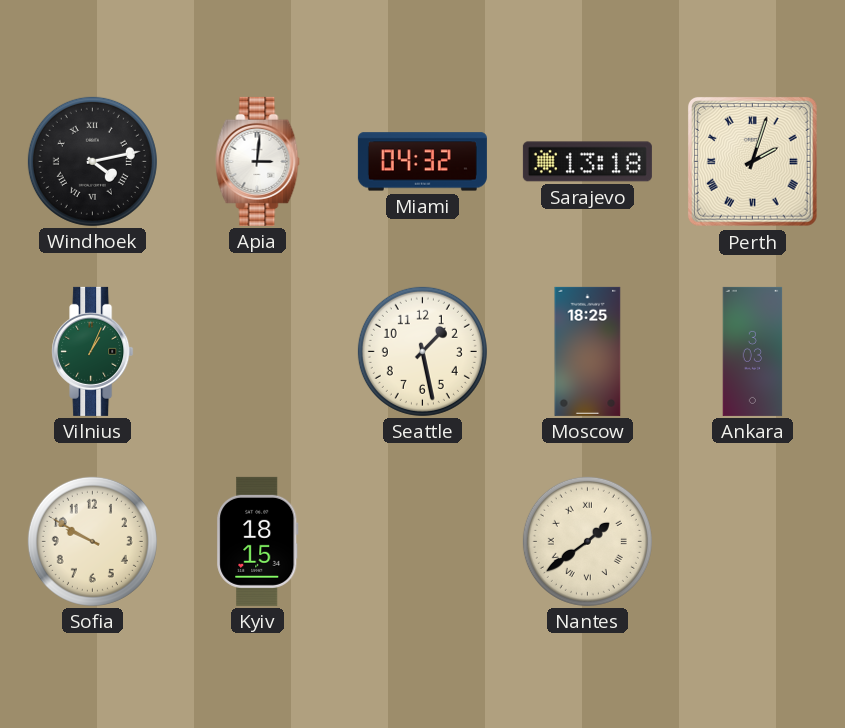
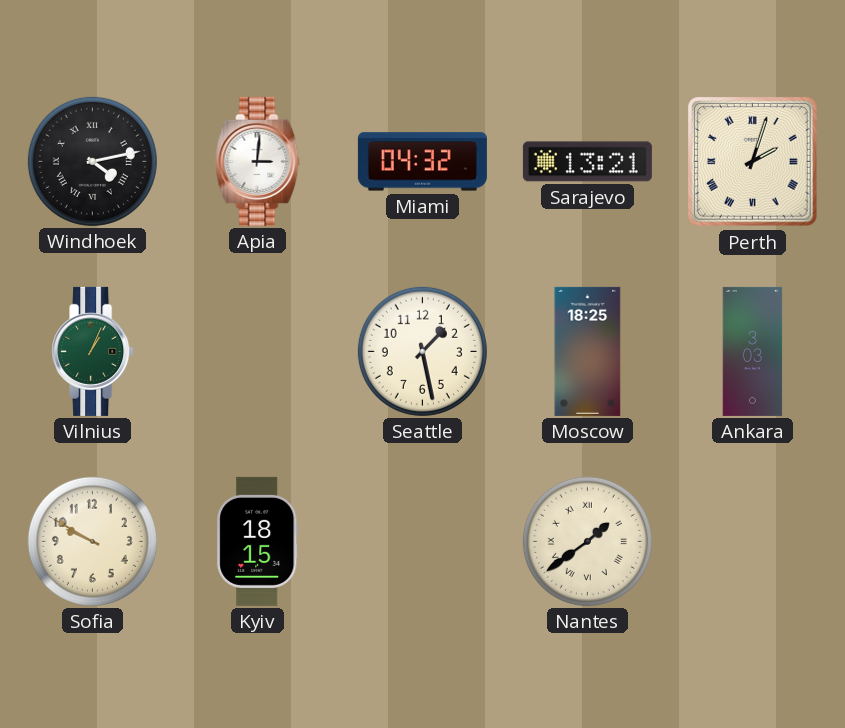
Sarajevo: 13:18 -> 13:21
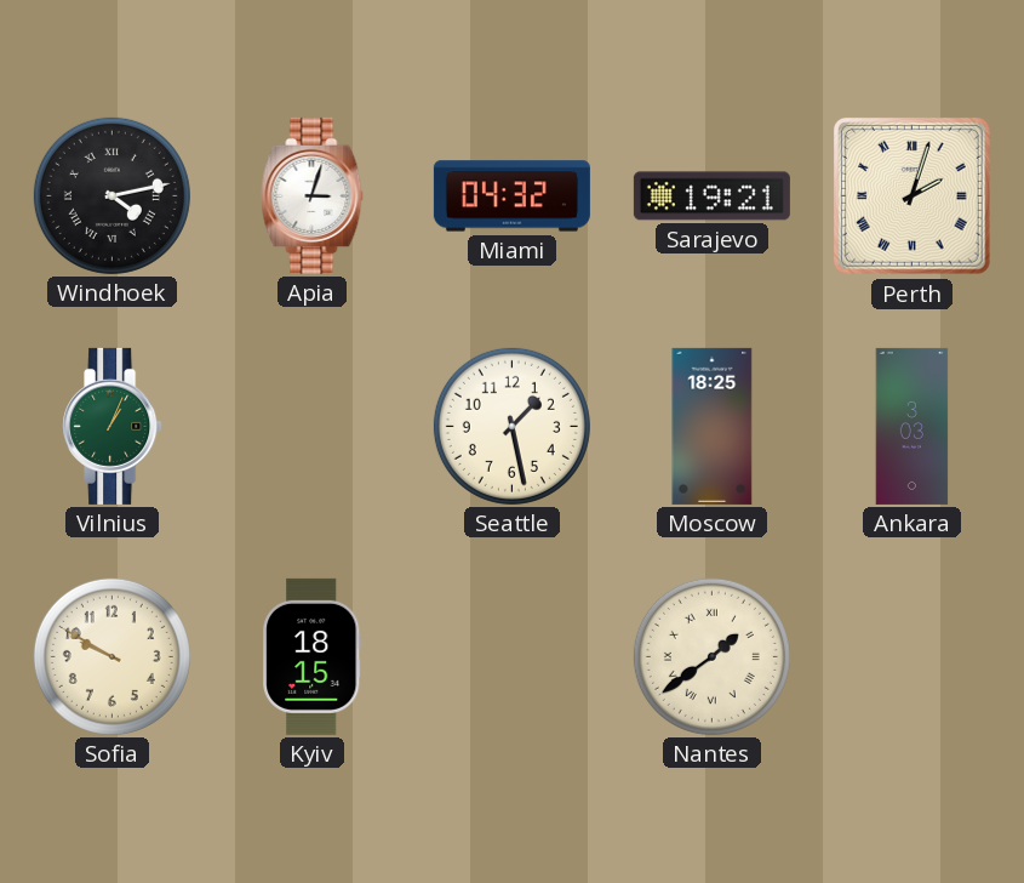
Apia: 3:01 -> 3:03
Sarajevo: 13:21 -> 19:21
